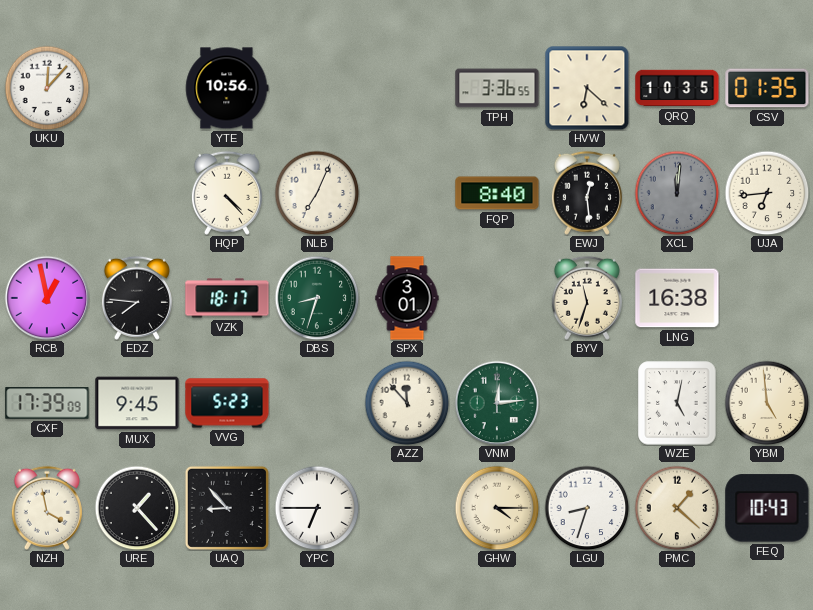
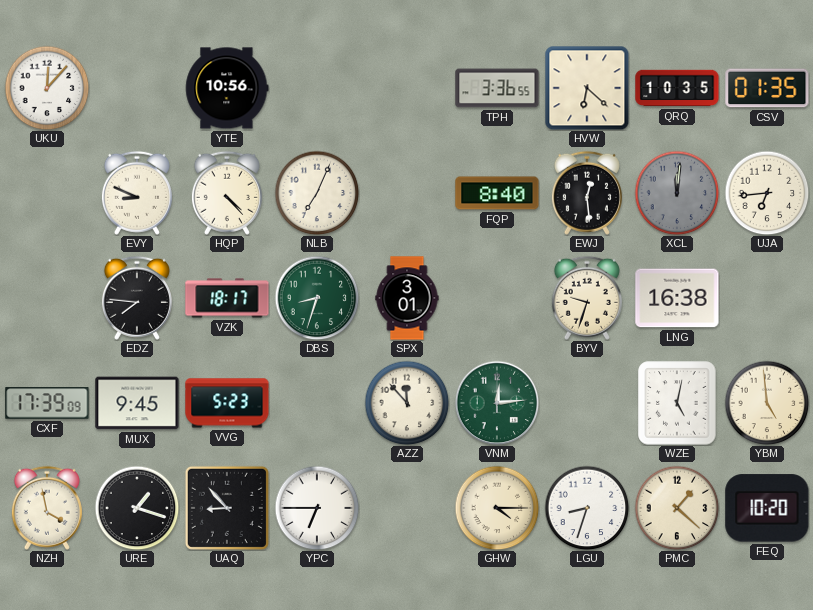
EVY: none -> 8:49
RCB: 12:58 -> none
BYV: 11:33 -> 9:33
URE: 1:23 -> 1:18
FEQ: 10:43 -> 10:20
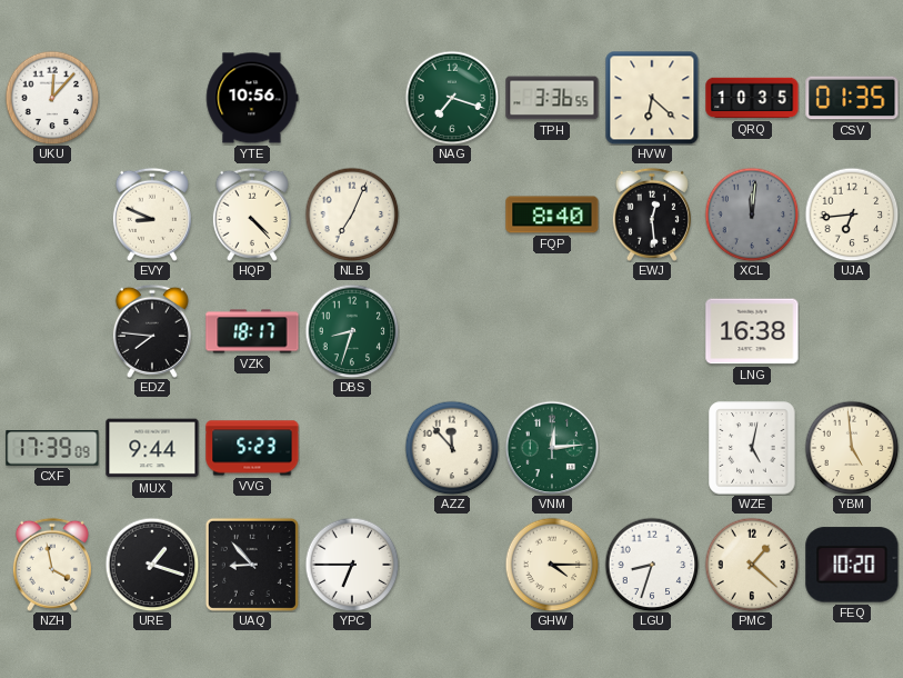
NAG: none -> 7:18
SPX: 3:01 -> none
BYV: 9:33 -> none
MUX: 9:45 -> 9:44
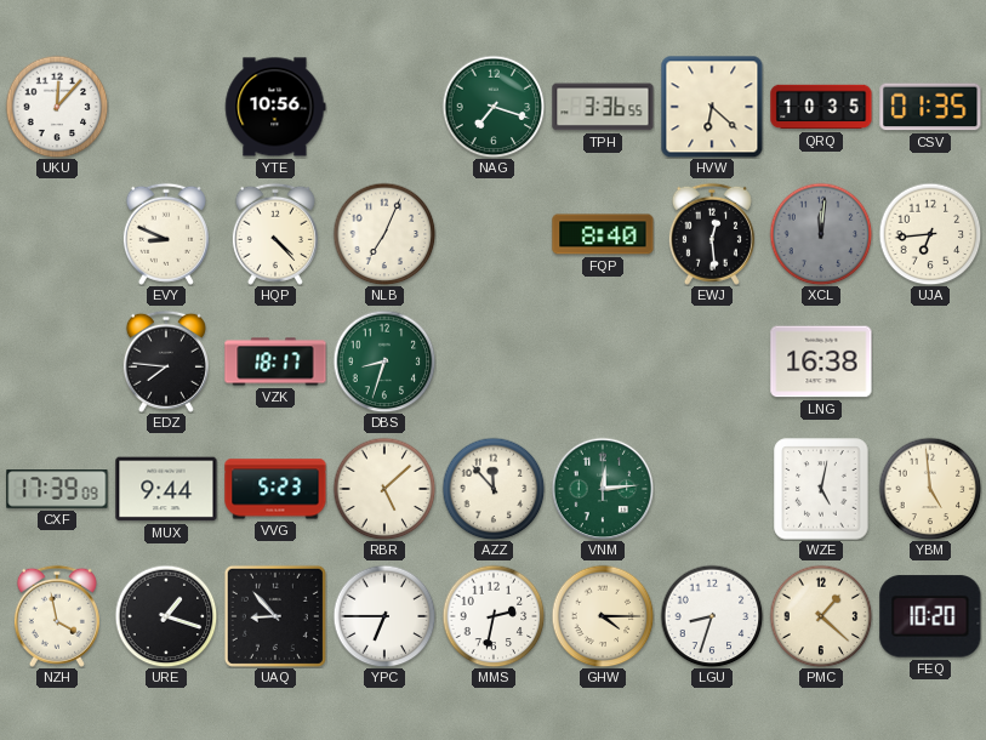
RBR: none -> 5:08
MMS: none -> 2:32
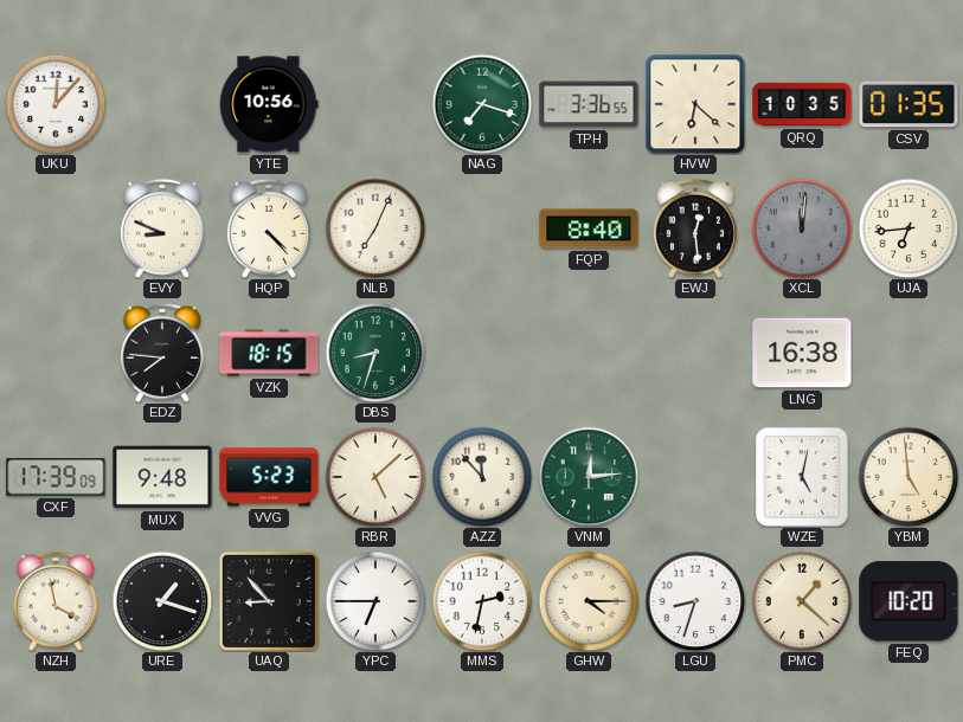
VZK: 18:17 -> 18:15
MUX: 9:44 -> 9:48
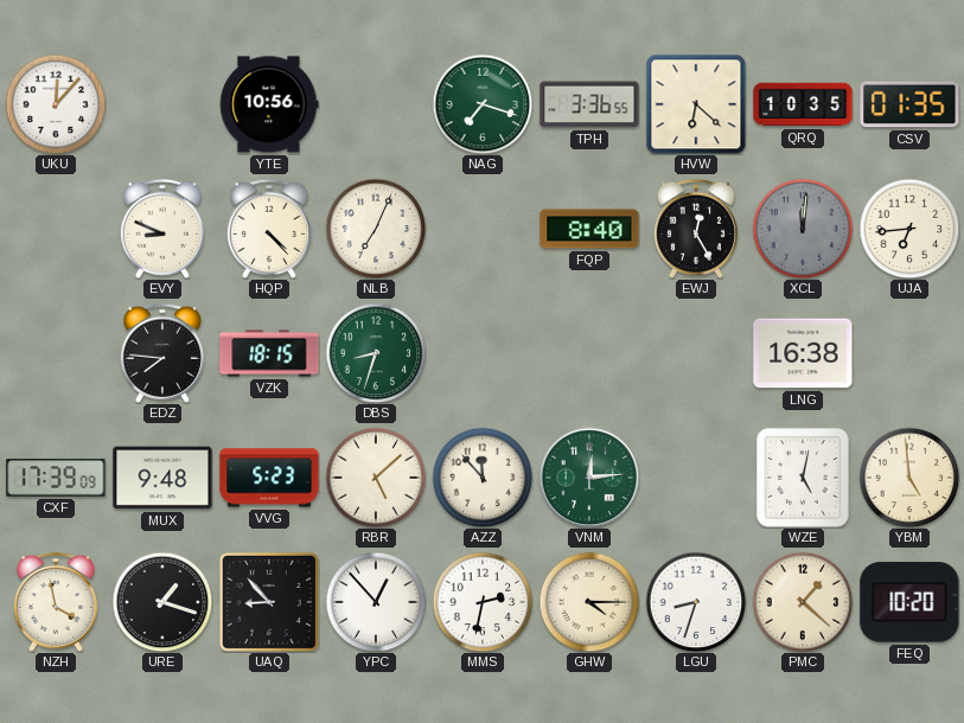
EWJ: 12:29 -> 12:25
YPC: 6:45 -> 12:53
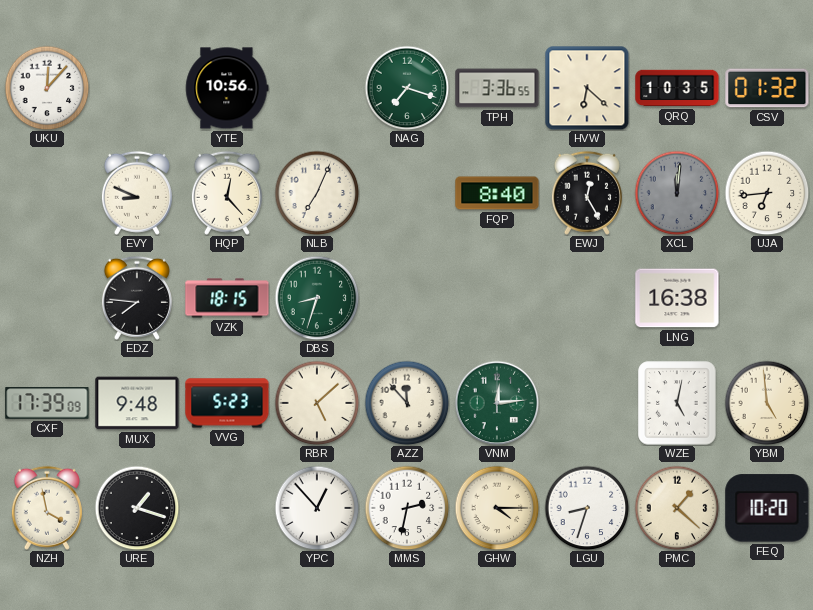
CSV: 01:35 -> 01:32
HQP: 4:23 -> 12:23
UAQ: 8:53 -> none
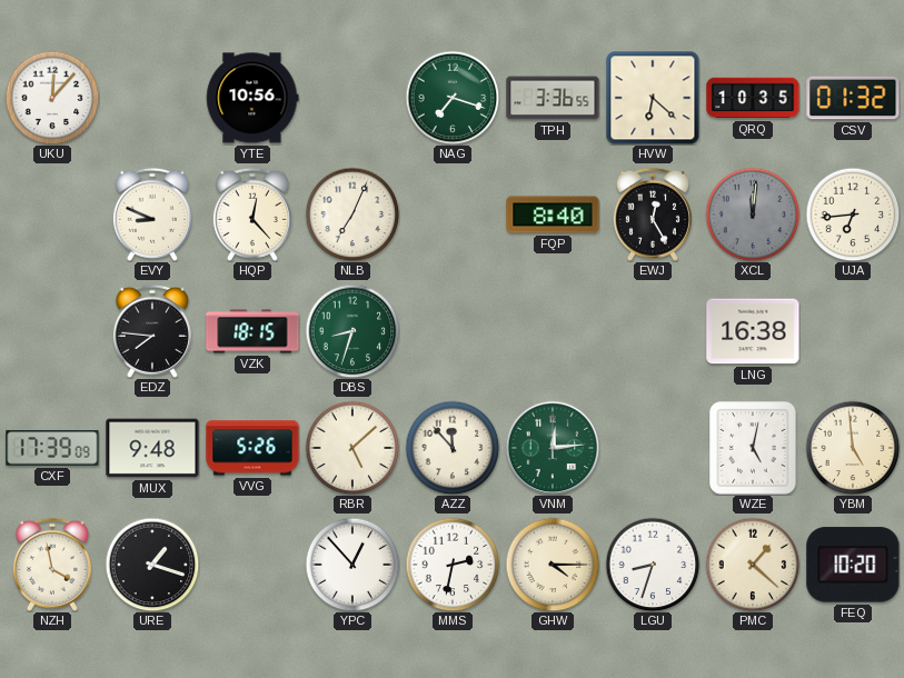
VVG: 5:23 -> 5:26
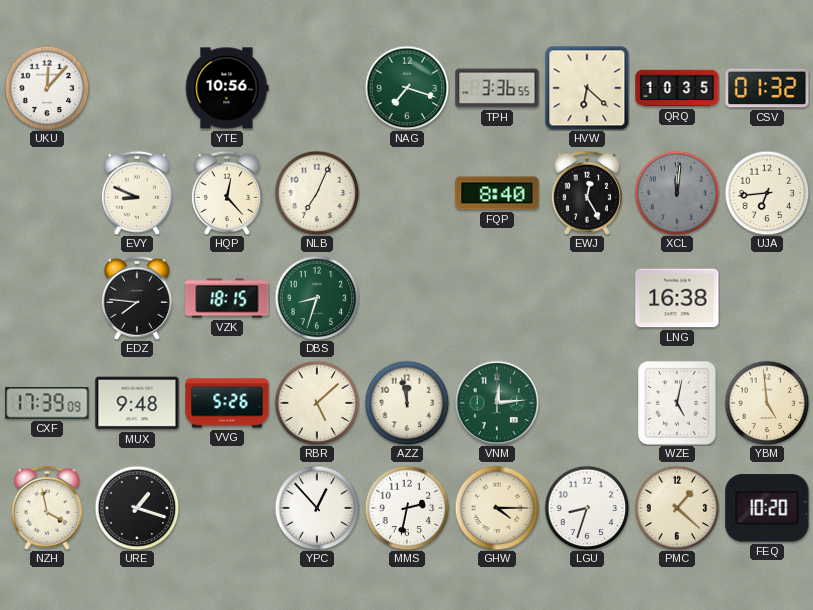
AZZ: 11:53 -> 11:58
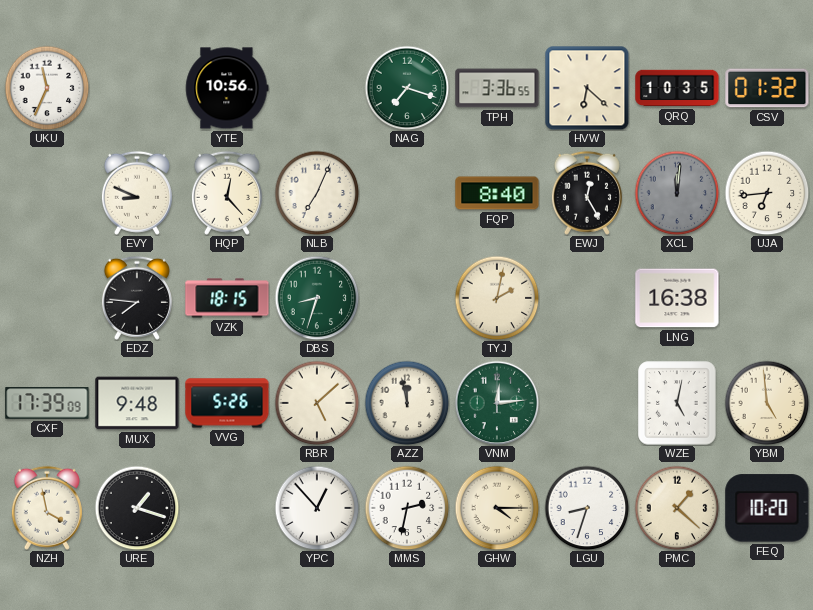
UKU: 12:07 -> 11:34
TYJ: none -> 2:02
